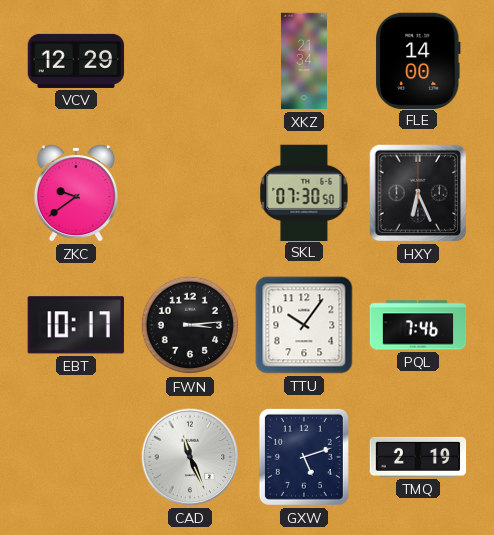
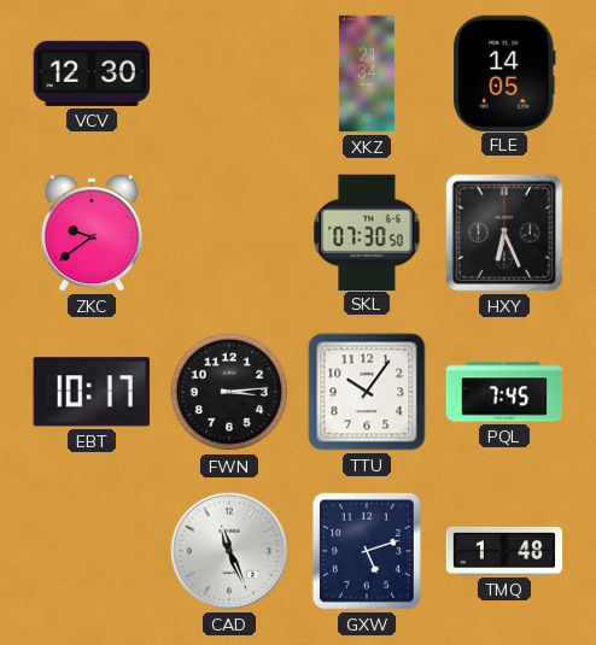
VCV: 12:29 -> 12:30
FLE: 14:00 -> 14:05
PQL: 7:46 -> 7:45
TMQ: 2:19 -> 1:48
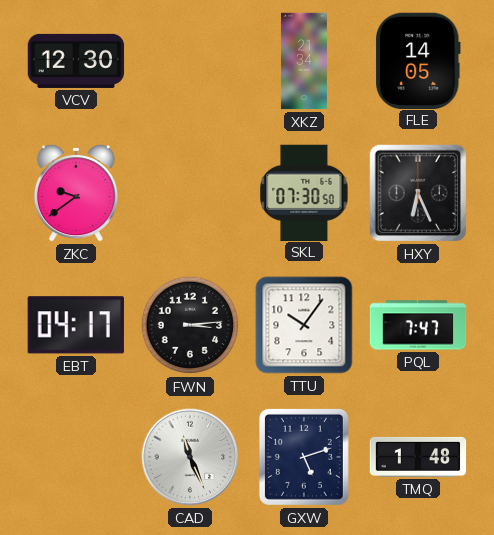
EBT: 10:17 -> 04:17
PQL: 7:45 -> 7:47
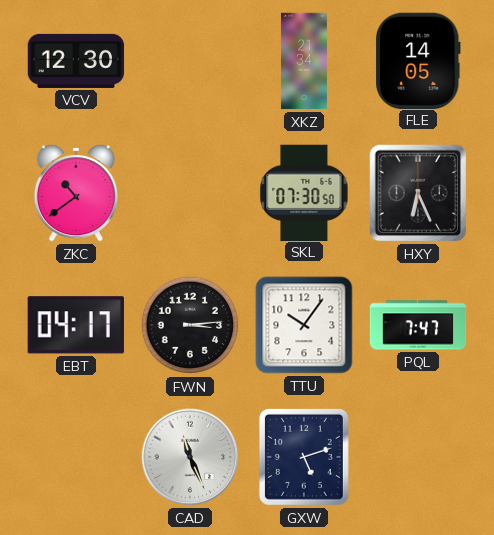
ZKC: 9:39 -> 10:39
TMQ: 1:48 -> none
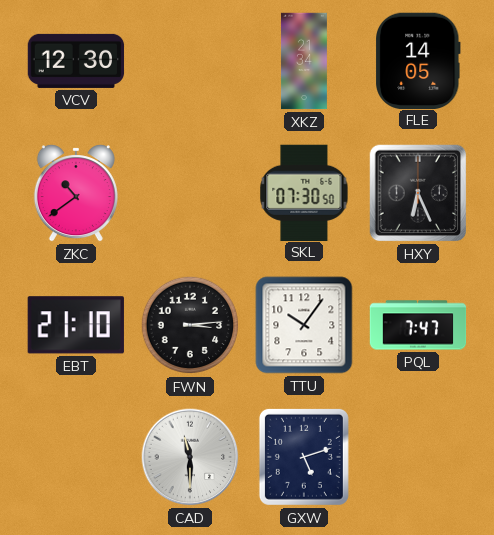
EBT: 04:17 -> 21:10
CAD: 11:26 -> 11:30
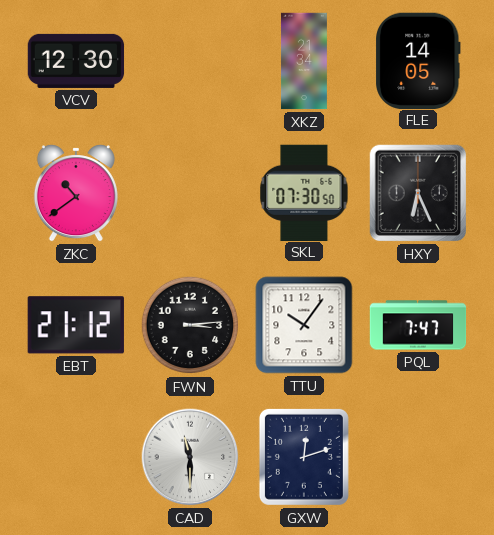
EBT: 21:10 -> 21:12
GXW: 5:12 -> 12:12
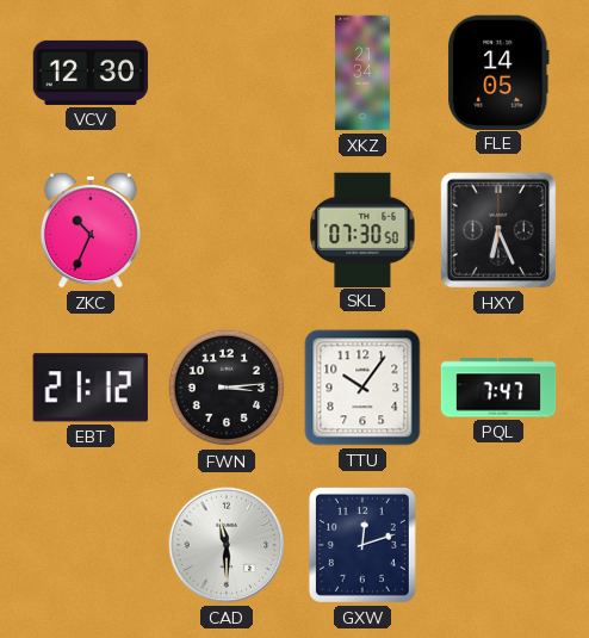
ZKC: 10:39 -> 10:34
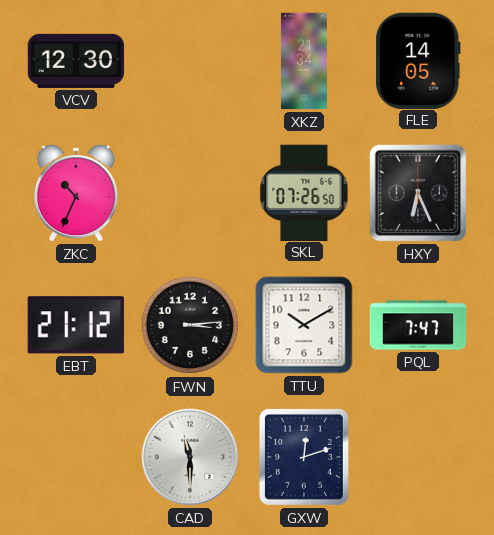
SKL: 07:30 -> 07:26
TTU: 10:06 -> 10:10
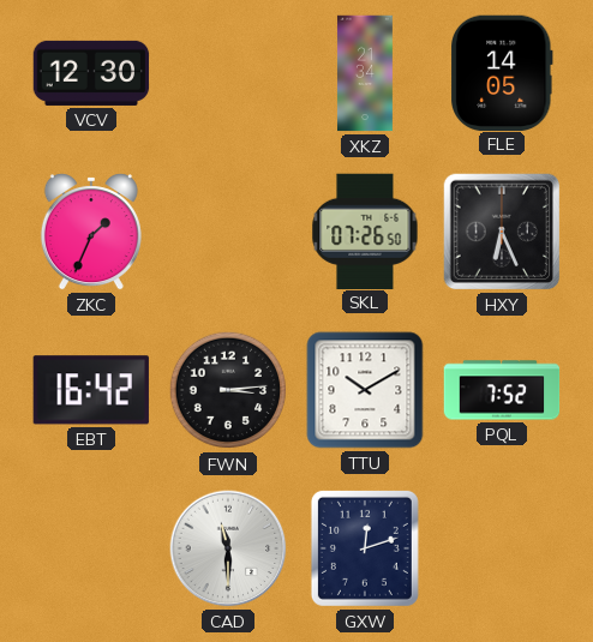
ZKC: 10:34 -> 1:34
EBT: 21:12 -> 16:42
PQL: 7:47 -> 7:52
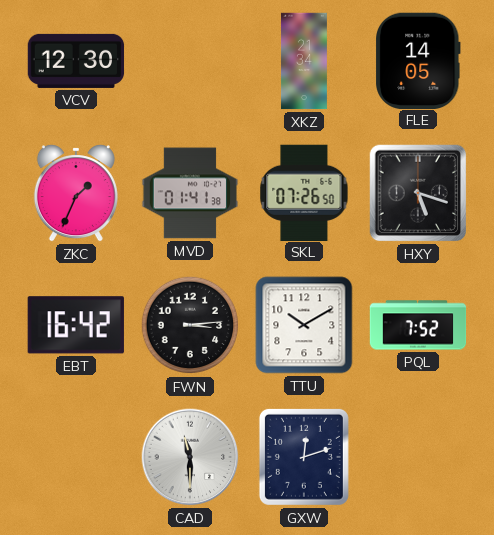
MVD: none -> 01:41
HXY: 6:26 -> 5:18
